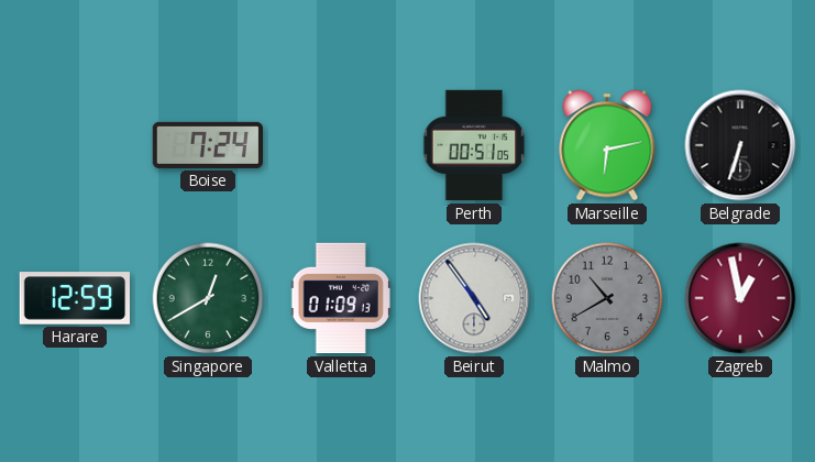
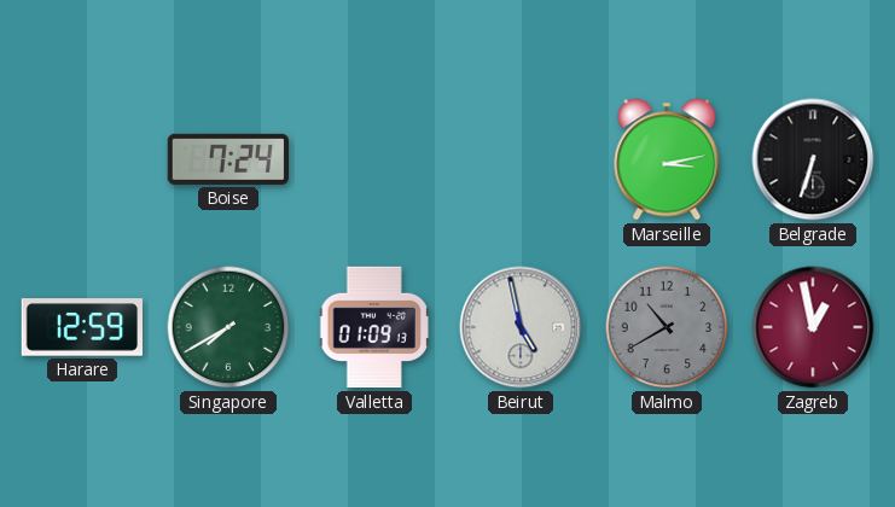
Perth: 00:51 -> none
Marseille: 6:13 -> 3:13
Singapore: 12:40 -> 7:40
Beirut: 4:54 -> 4:58
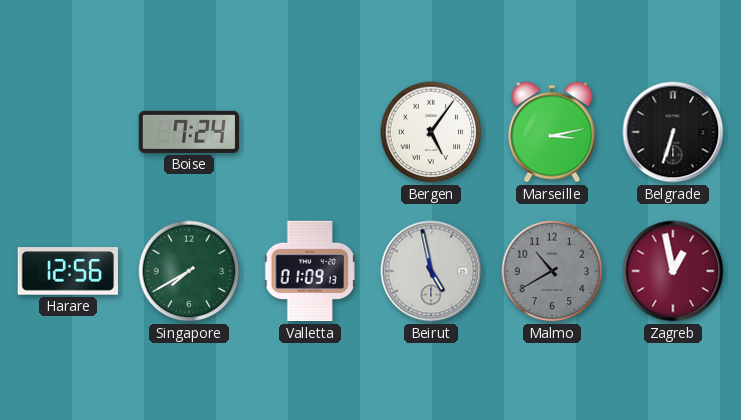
Bergen: none -> 5:06
Harare: 12:59 -> 12:56
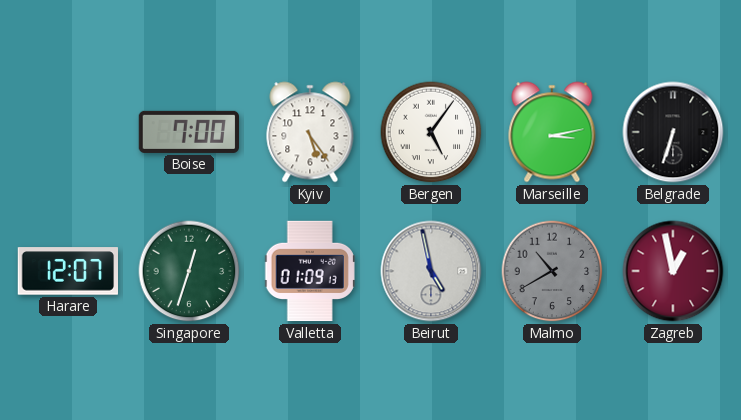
Boise: 7:24 -> 7:00
Kyiv: none -> 5:24
Harare: 12:56 -> 12:07
Singapore: 7:40 -> 12:33
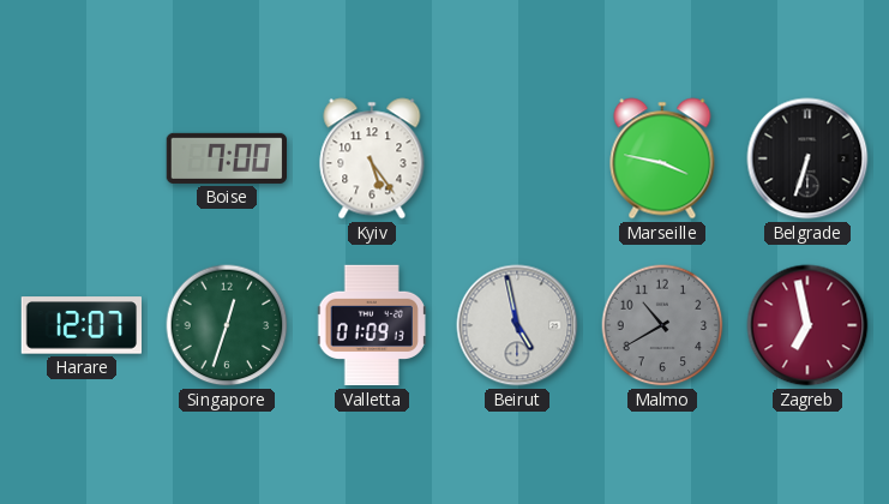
Bergen: 5:06 -> none
Marseille: 3:13 -> 3:47
Zagreb: 12:58 -> 6:58
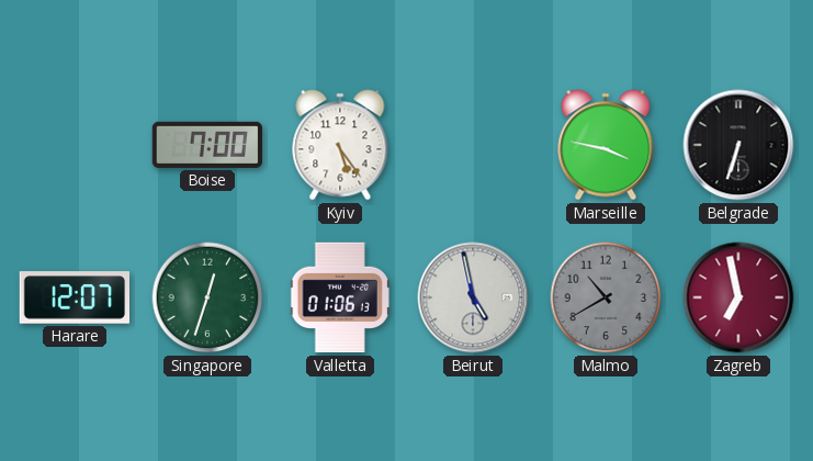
Valletta: 01:09 -> 01:06
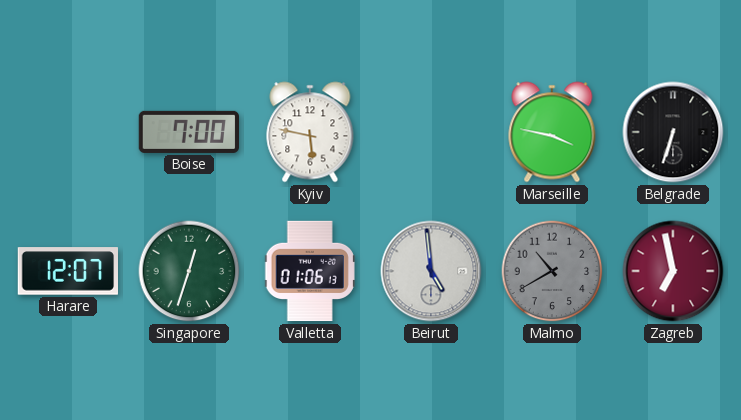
Kyiv: 5:24 -> 5:47
Beirut: 4:58 -> 4:59
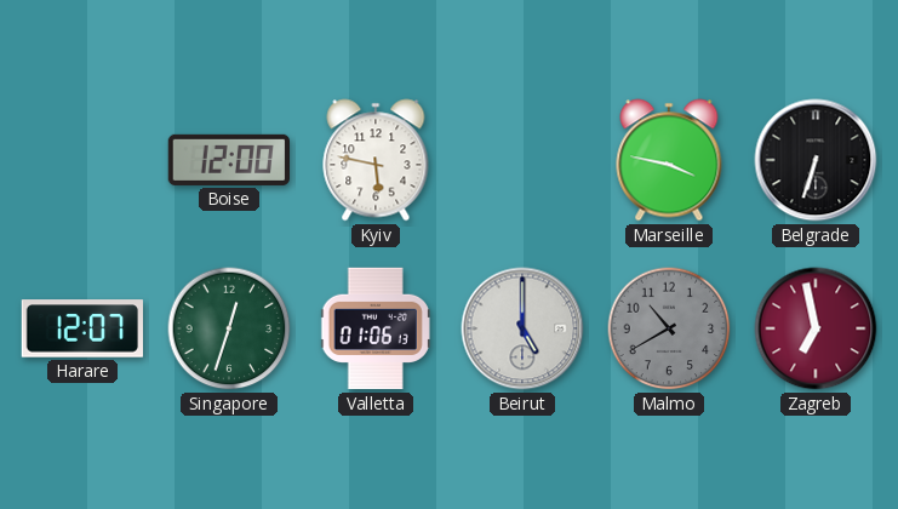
Boise: 7:00 -> 12:00
Beirut: 4:59 -> 5:00
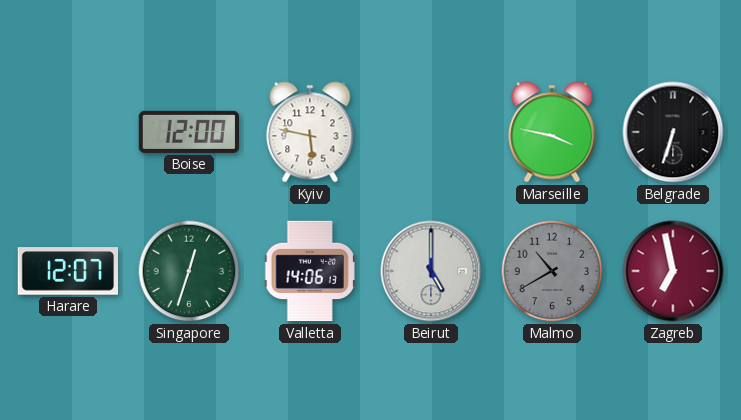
Valletta: 01:06 -> 14:06
